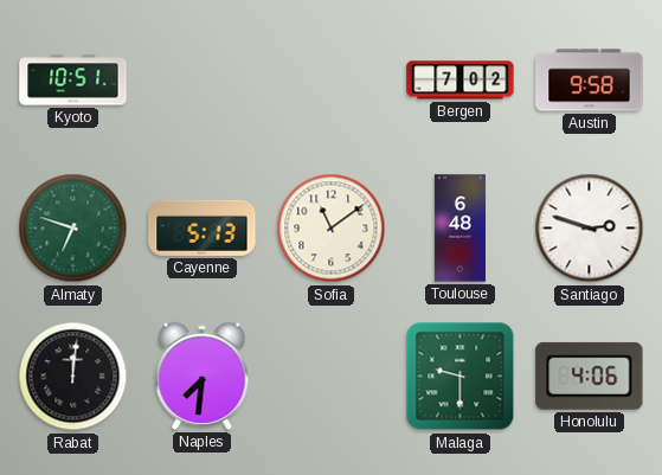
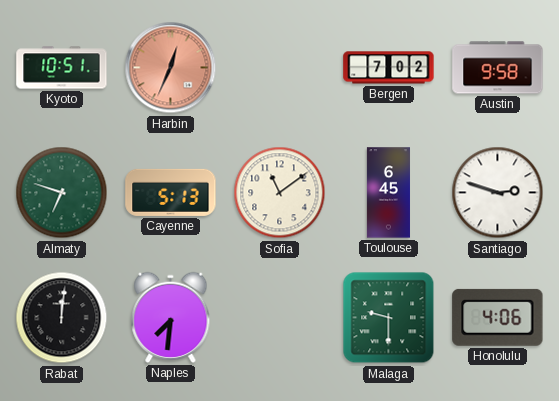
Harbin: none -> 12:34
Toulouse: 6:48 -> 6:45
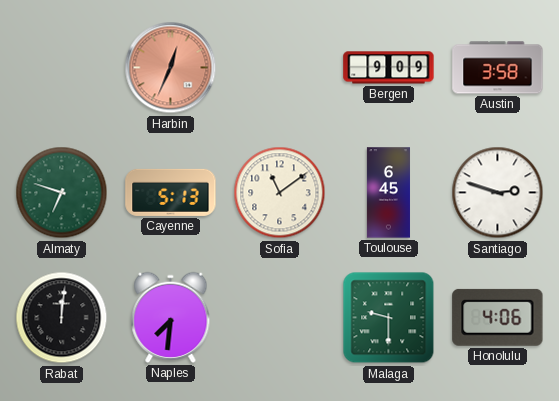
Kyoto: 10:51 -> none
Bergen: 7:02 -> 9:09
Austin: 9:58 -> 3:58
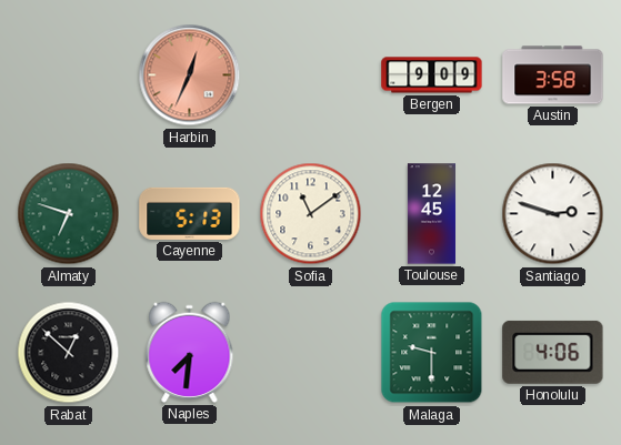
Toulouse: 6:45 -> 12:45
Rabat: 12:01 -> 12:52
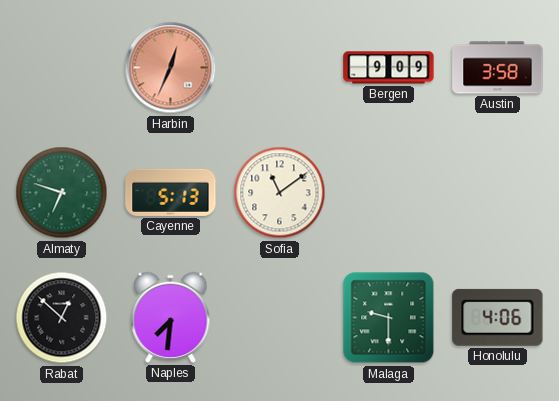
Toulouse: 12:45 -> none
Santiago: 2:48 -> none
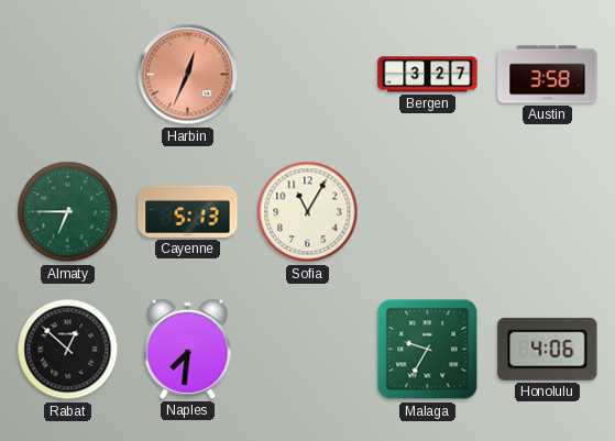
Bergen: 9:09 -> 3:27
Almaty: 6:48 -> 6:45
Sofia: 11:09 -> 11:05
Malaga: 9:30 -> 9:35
